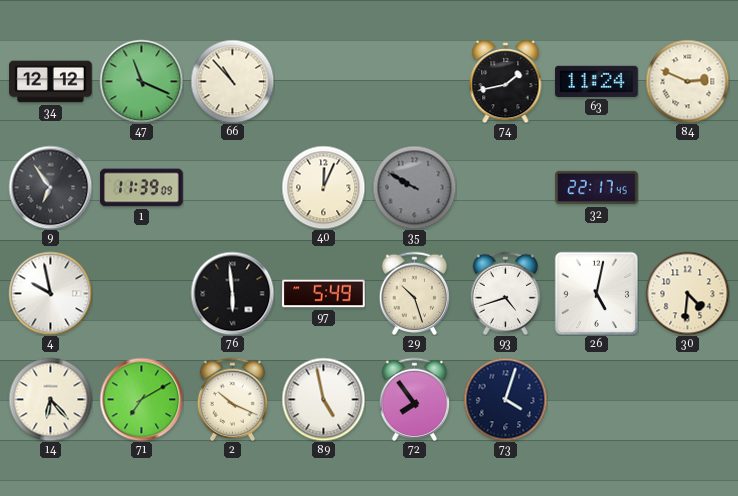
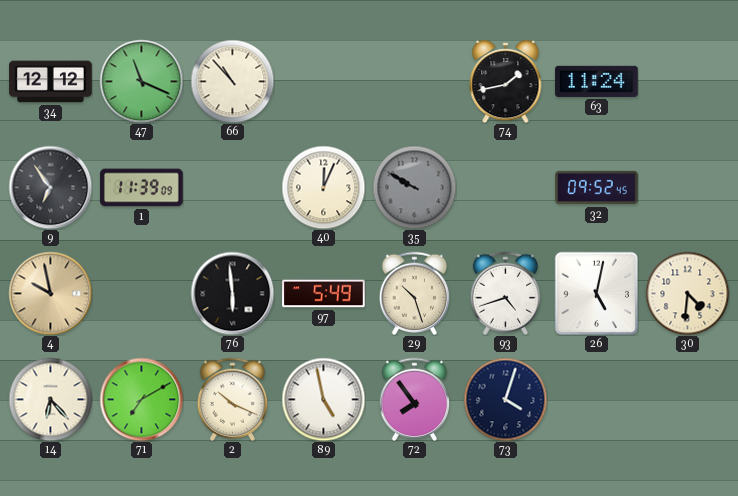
84: 2:49 -> none
32: 22:17 -> 09:52
4 dial: white -> champagne
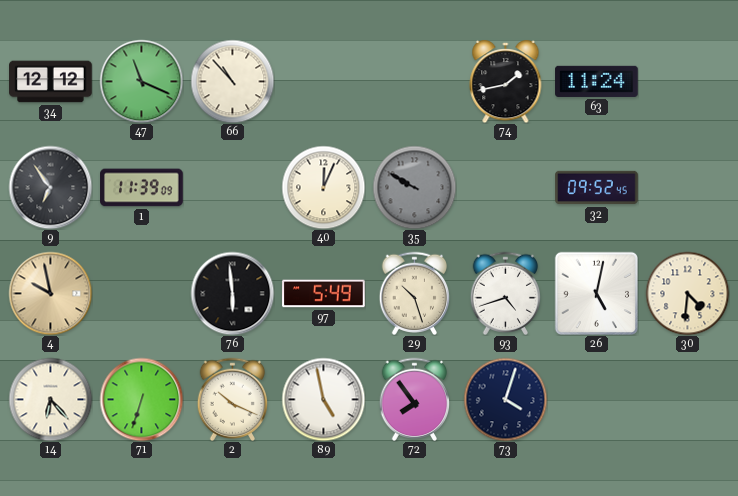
71: 7:10 -> 6:33
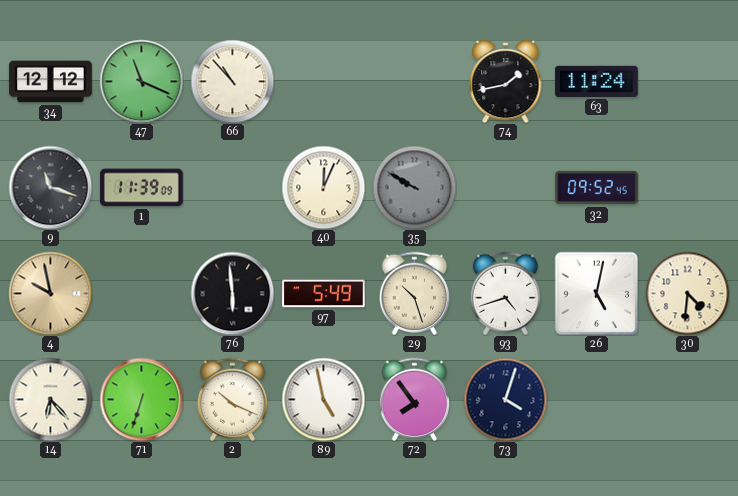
9: 6:54 -> 11:18
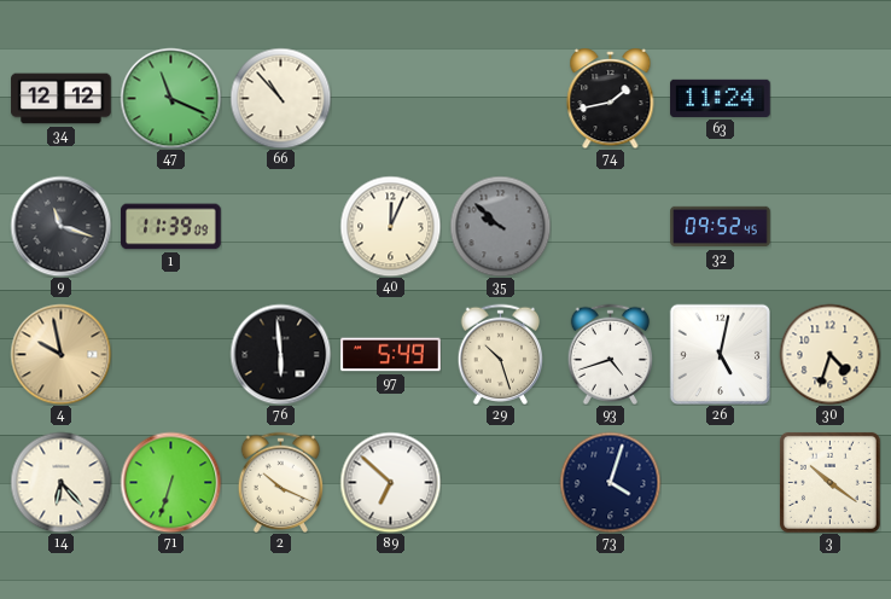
35: 9:50 -> 9:52
30: 4:31 -> 4:33
89: 4:58 -> 6:52
72: 7:54 -> none
3: none -> 10:21
